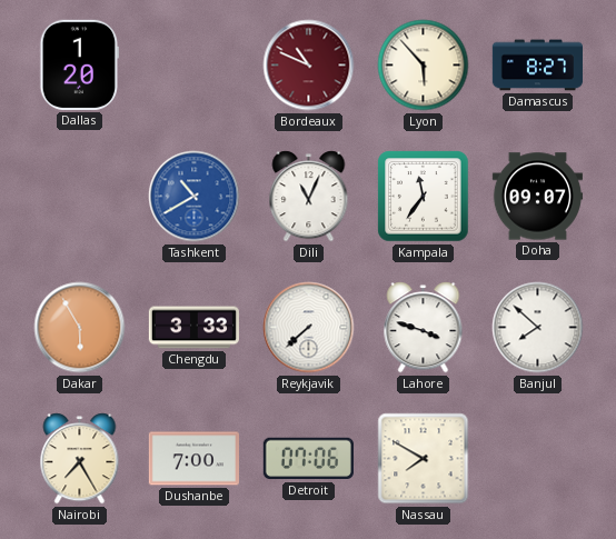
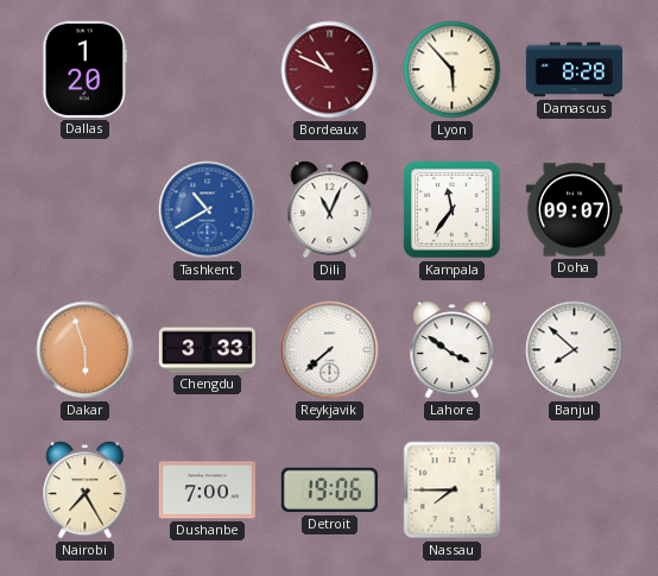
Damascus: 8:27 -> 8:28
Dakar: 5:55 -> 5:57
Lahore: 3:48 -> 3:51
Detroit: 07:06 -> 19:06
Nassau: 7:50 -> 7:45
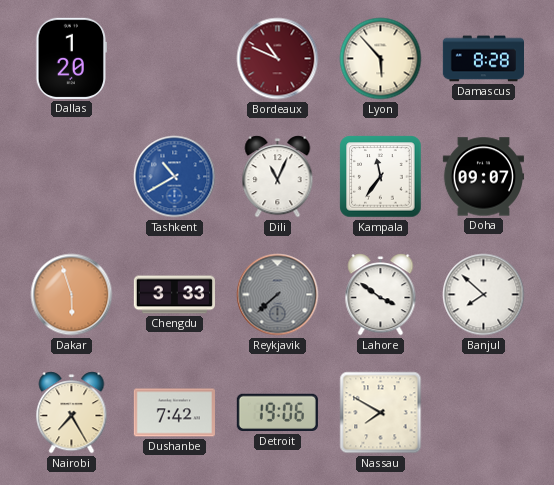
Reykjavik dial: white -> grey
Dushanbe: 7:00 -> 7:42
Nassau: 7:45 -> 7:50
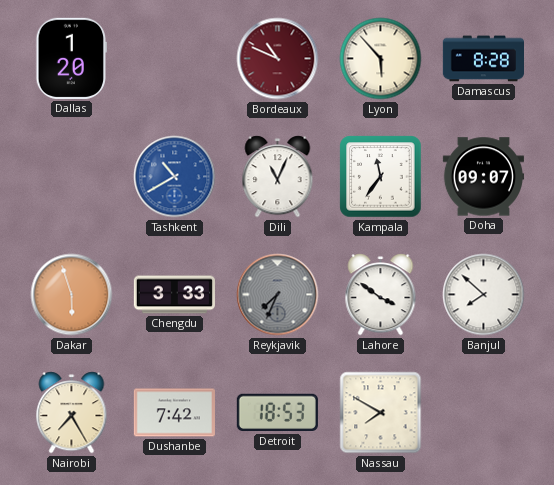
Reykjavik: 7:38 -> 7:34
Detroit: 19:06 -> 18:53
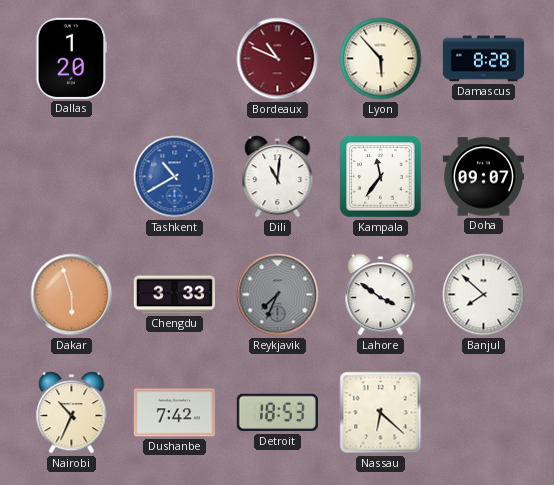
Dili: 11:04 -> 11:01
Nairobi: 7:25 -> 10:34
Nassau: 7:50 -> 6:22
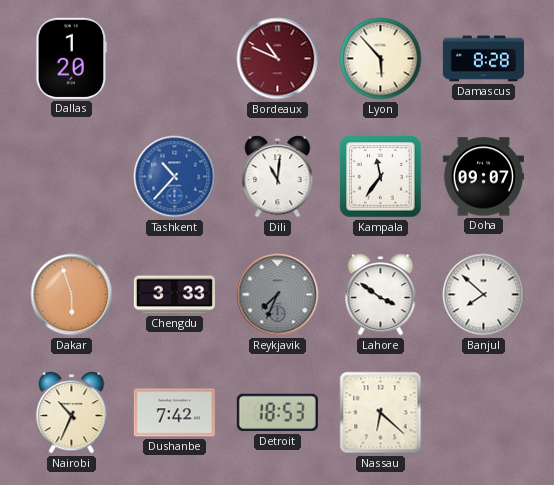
Tashkent: 10:40 -> 10:37
